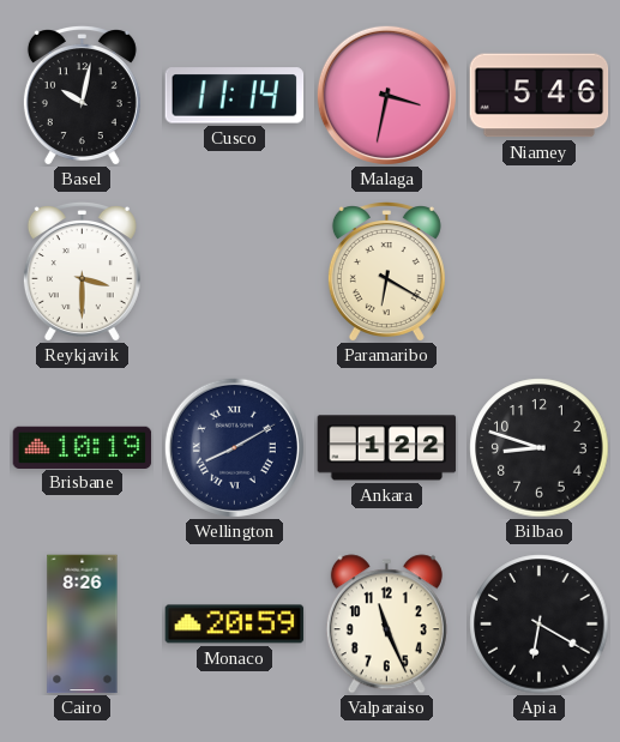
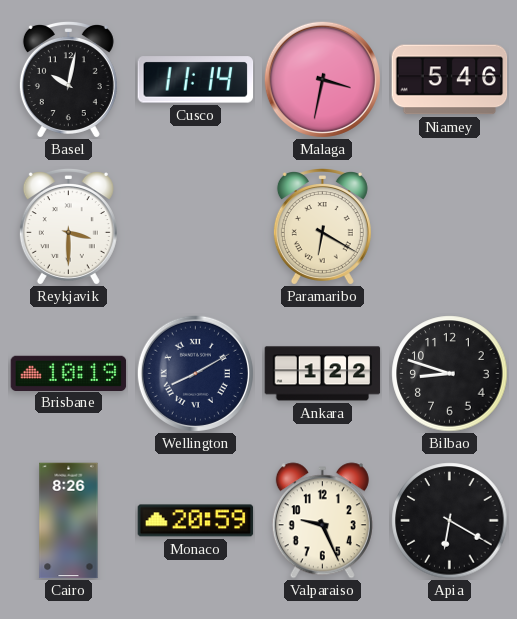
Valparaiso: 11:26 -> 9:26
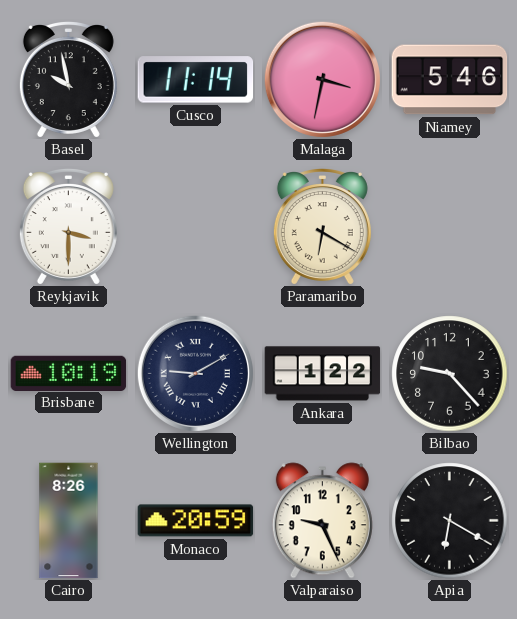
Basel: 10:02 -> 9:58
Wellington: 8:10 -> 9:10
Bilbao: 8:48 -> 9:23
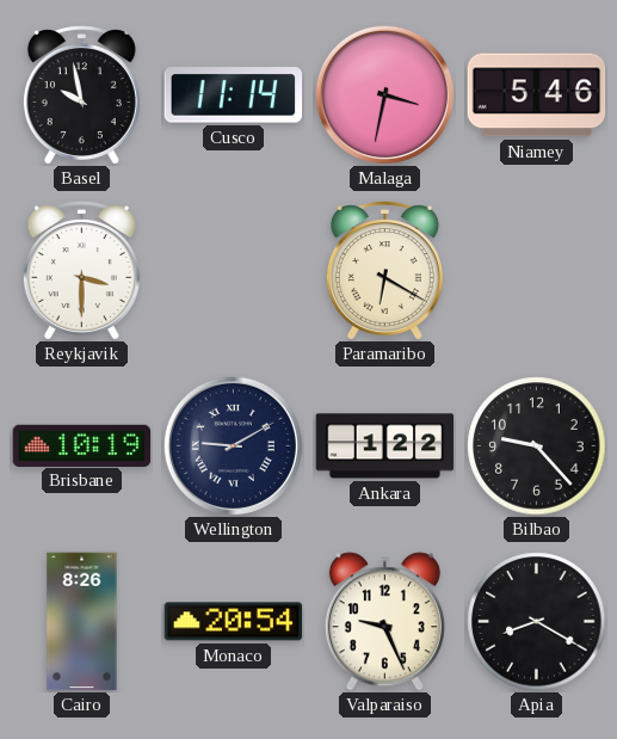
Monaco: 20:59 -> 20:54
Apia: 6:20 -> 8:20
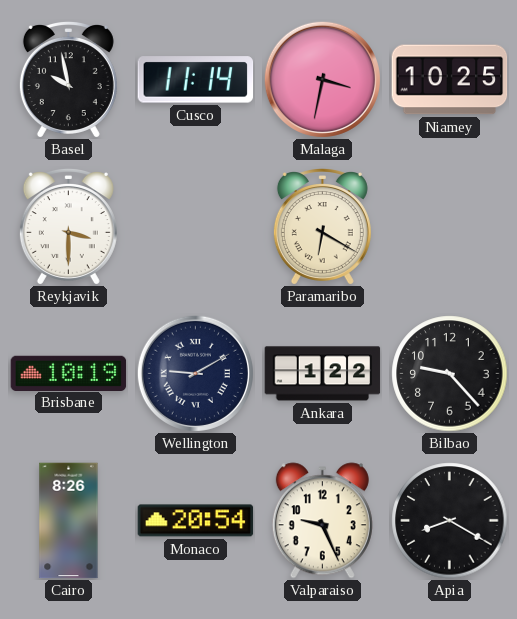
Niamey: 5:46 -> 10:25
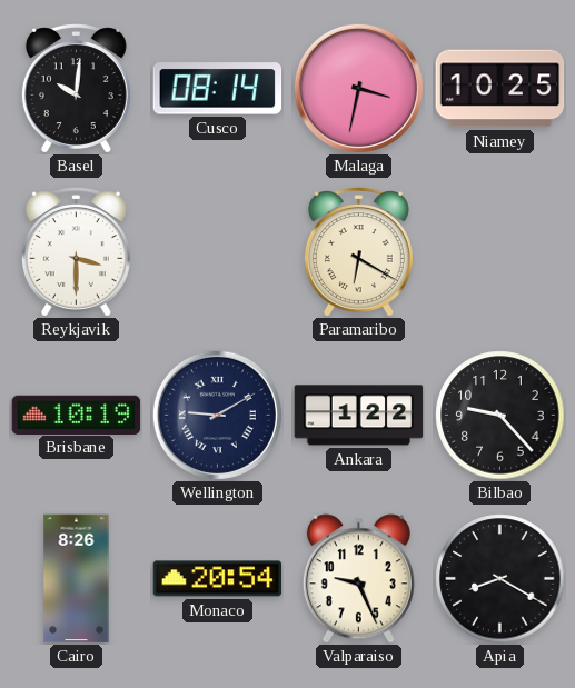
Basel: 9:58 -> 10:01
Cusco: 11:14 -> 08:14
